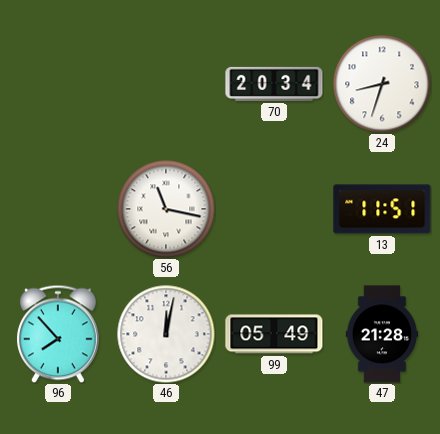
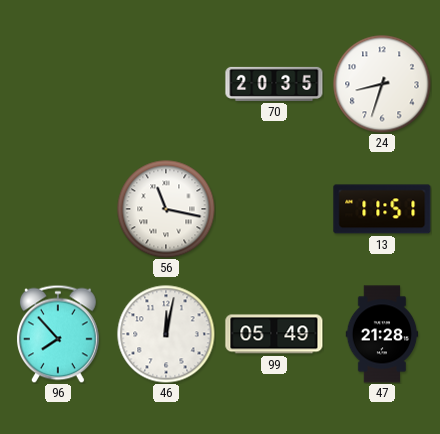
70: 20:34 -> 20:35
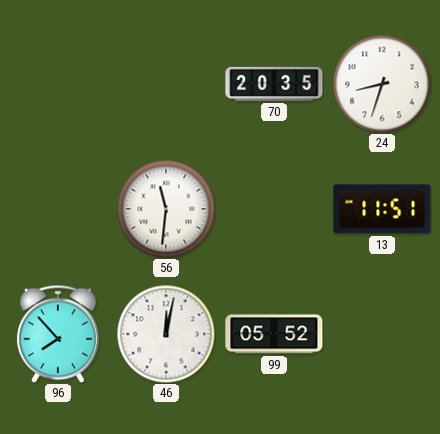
56: 11:17 -> 11:31
99: 05:49 -> 05:52
47: 21:28 -> none
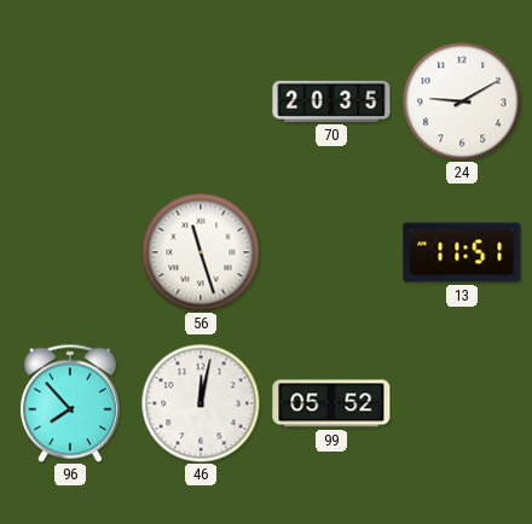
24: 8:33 -> 9:10
56: 11:31 -> 11:27
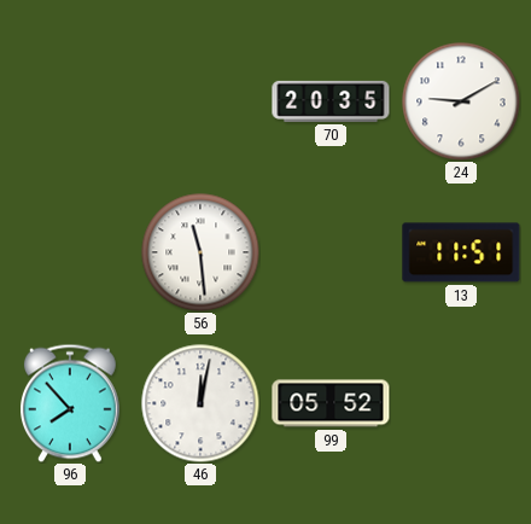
56: 11:27 -> 11:29
